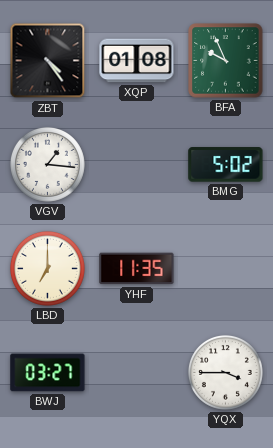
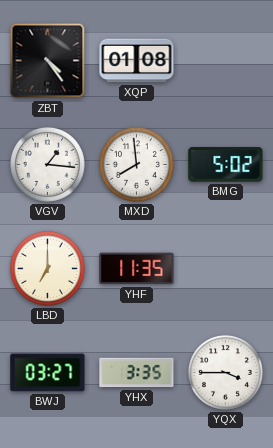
BFA: 9:56 -> none
MXD: none -> 7:59
YHX: none -> 3:35
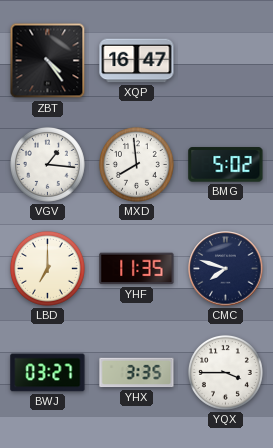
XQP: 01:08 -> 16:47
CMC: none -> 7:48
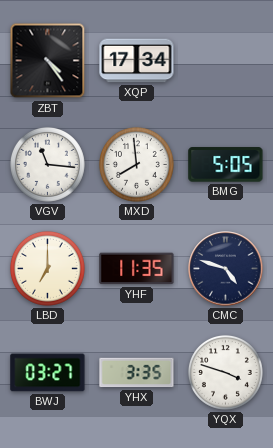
XQP: 16:47 -> 17:34
VGV: 1:16 -> 11:16
BMG: 5:02 -> 5:05
CMC: 7:48 -> 4:48
YQX: 3:45 -> 3:48
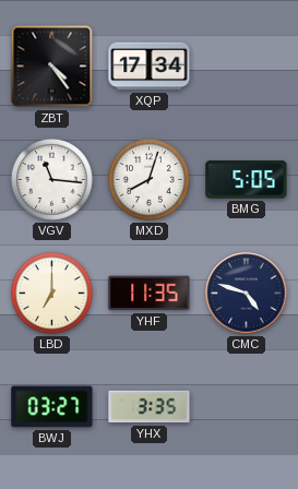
MXD: 7:59 -> 8:03
YQX: 3:48 -> none
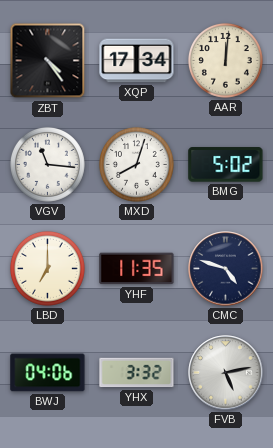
AAR: none -> 12:01
BMG: 5:05 -> 5:02
BWJ: 03:27 -> 04:06
YHX: 3:35 -> 3:32
FVB: none -> 5:13
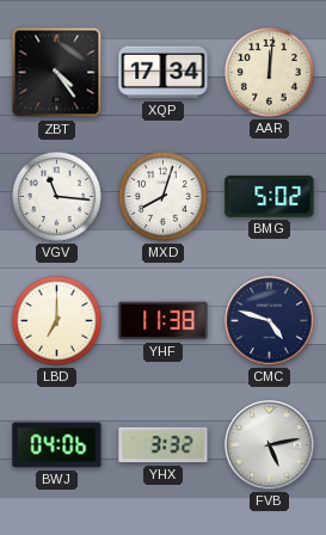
YHF: 11:35 -> 11:38
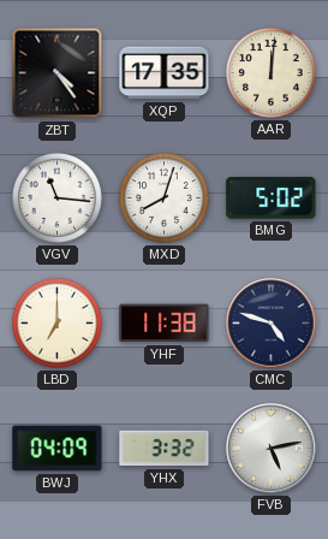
XQP: 17:34 -> 17:35
BWJ: 04:06 -> 04:09
